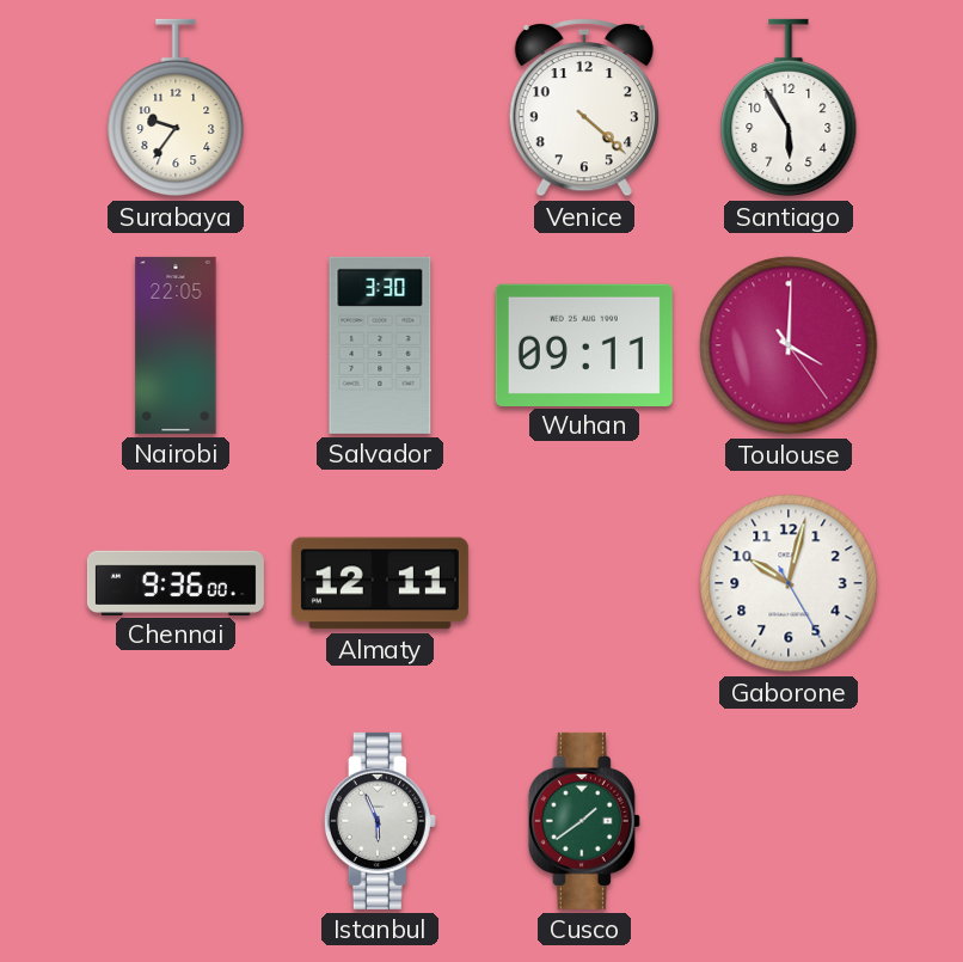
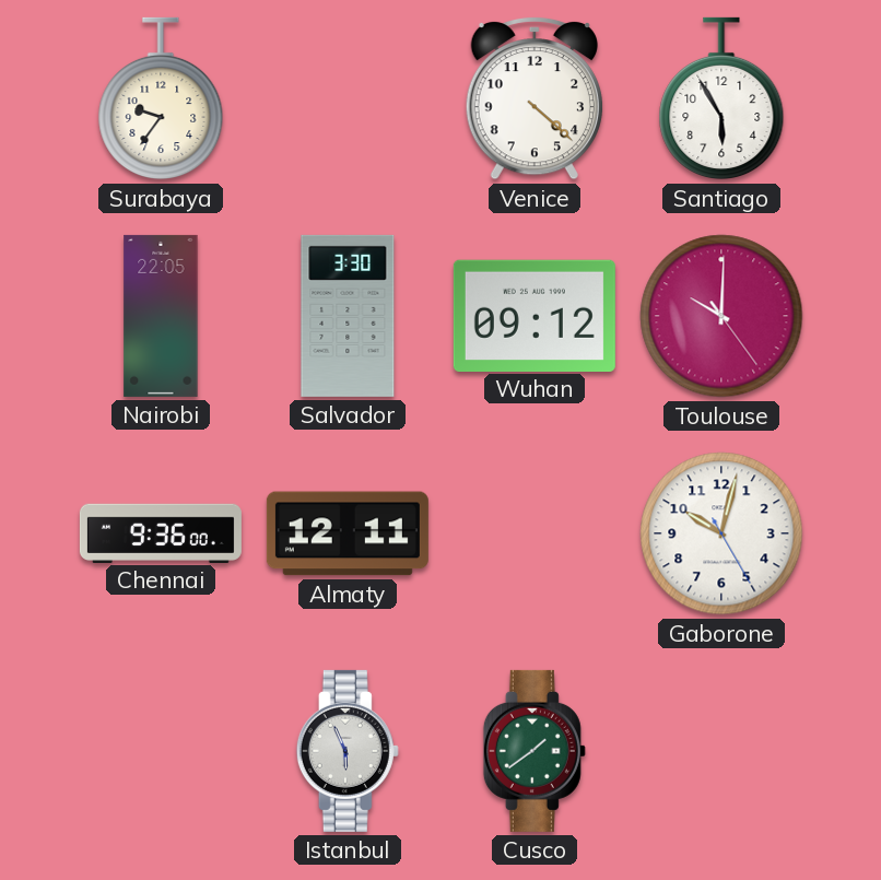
Wuhan: 09:11 -> 09:12
Toulouse: 4:00 -> 10:00
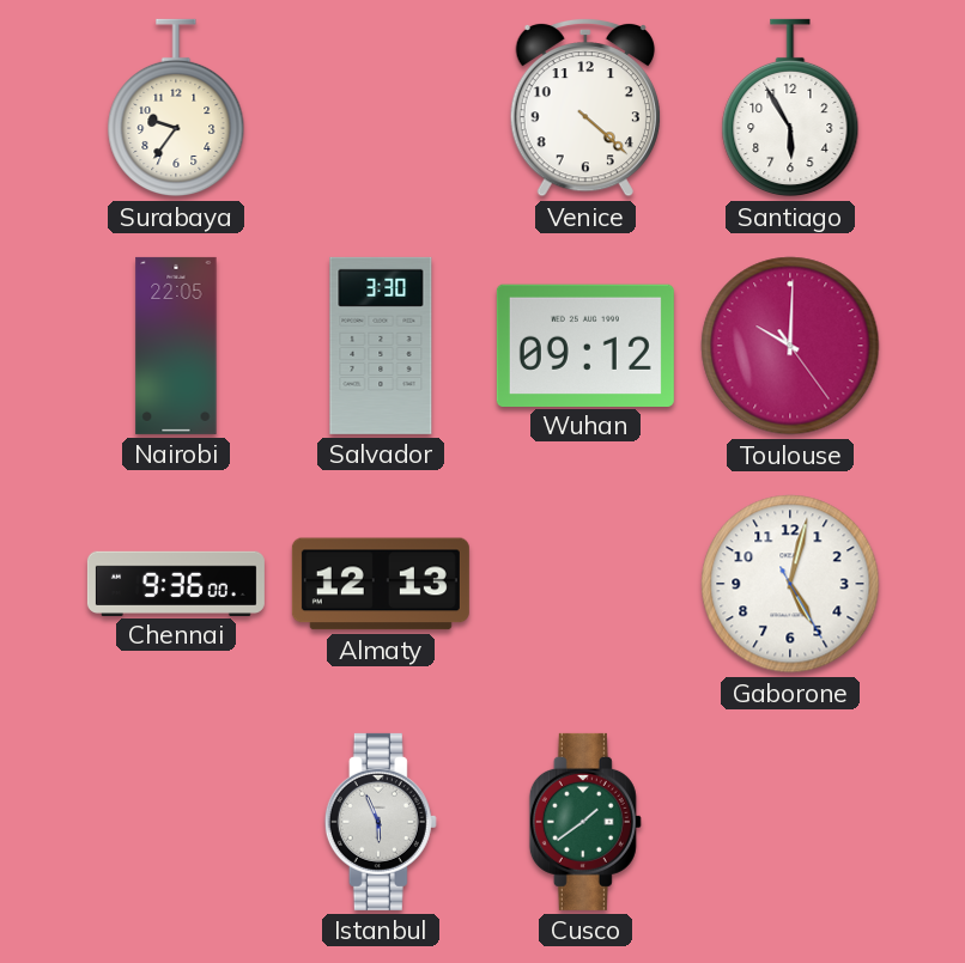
Almaty: 12:11 -> 12:13
Gaborone: 10:02 -> 5:02
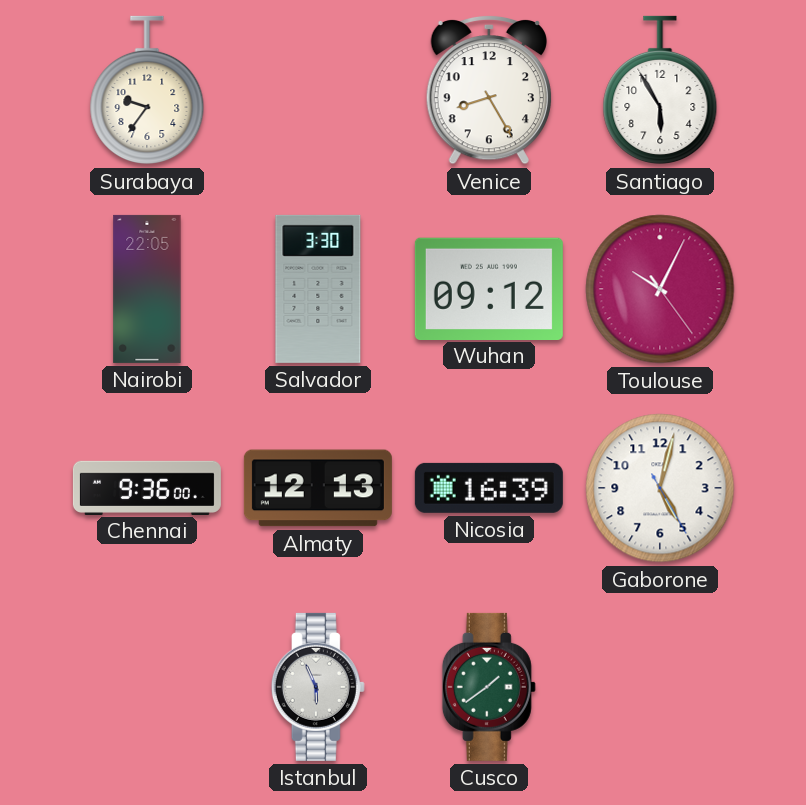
Venice: 4:22 -> 8:25
Toulouse: 10:00 -> 10:04
Nicosia: none -> 16:39
